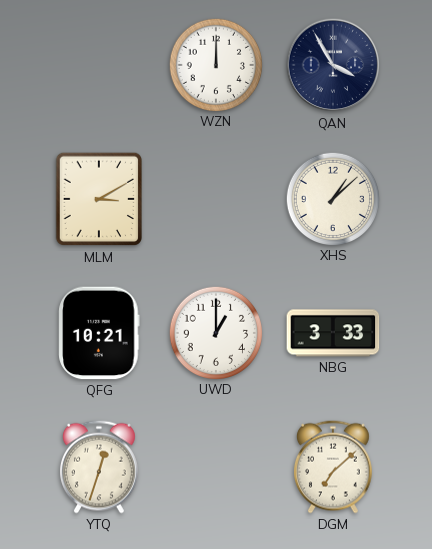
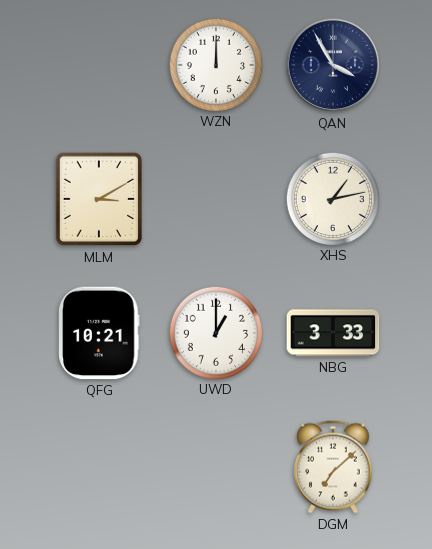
XHS: 1:08 -> 1:13
YTQ: 12:33 -> none
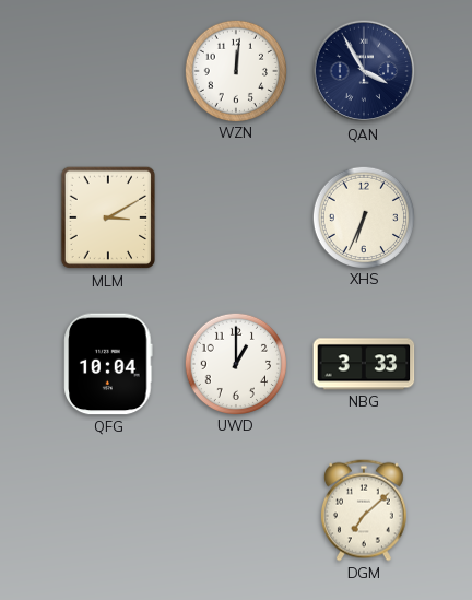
WZN: 12:00 -> 12:01
XHS: 1:13 -> 6:34
QFG: 10:21 -> 10:04
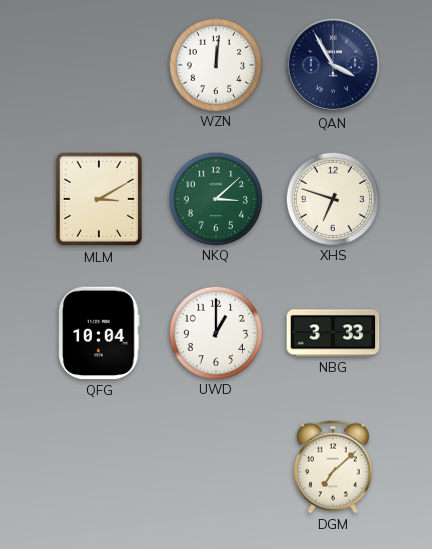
NKQ: none -> 3:08
XHS: 6:34 -> 6:48
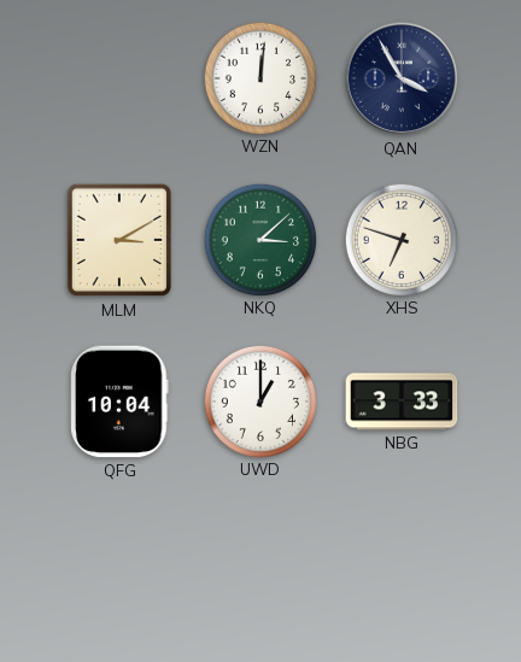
DGM: 7:08 -> none
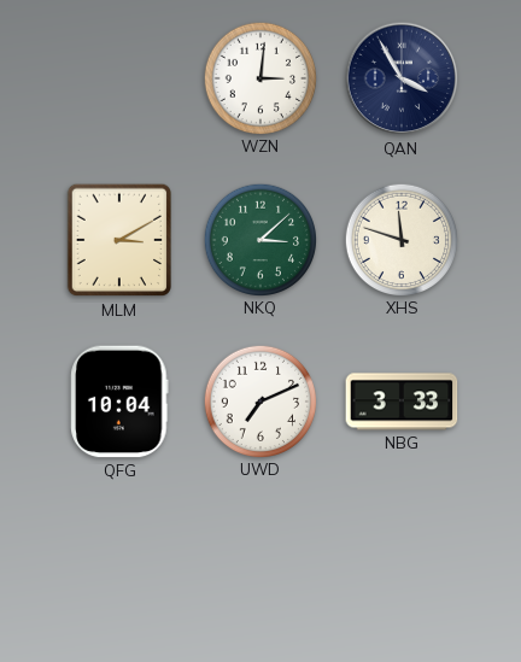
WZN: 12:01 -> 3:01
XHS: 6:48 -> 11:48
UWD: 1:00 -> 7:11
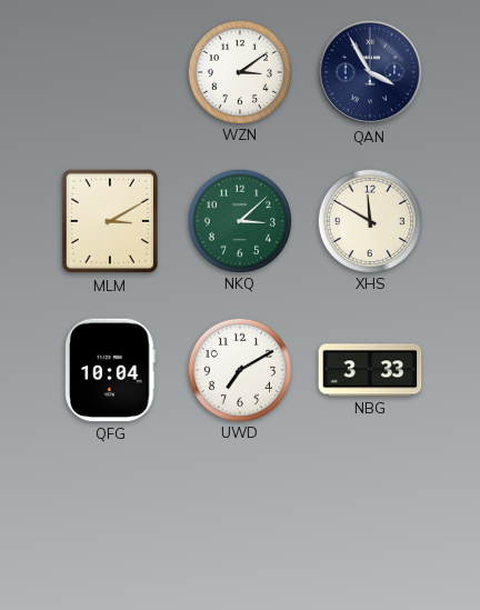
WZN: 3:01 -> 3:09
XHS: 11:48 -> 11:50
UWD: 7:11 -> 7:10
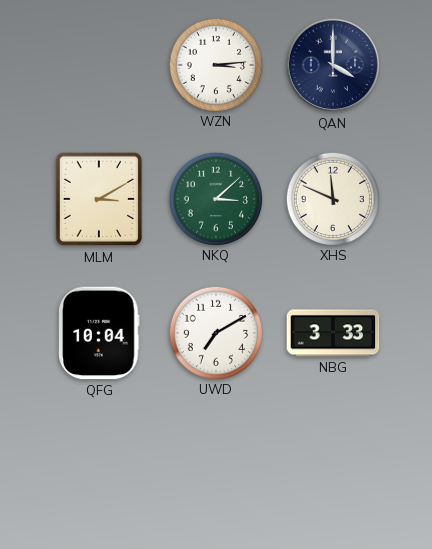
WZN: 3:09 -> 3:14
QAN: 3:55 -> 4:00
XHS: 11:50 -> 11:49
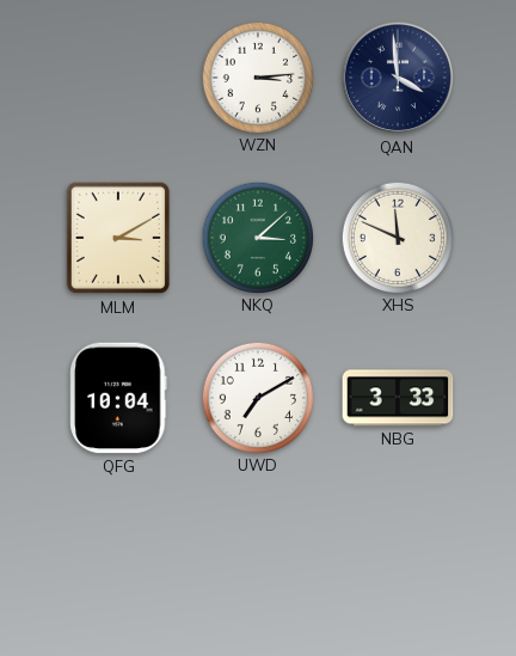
QAN: 4:00 -> 3:59
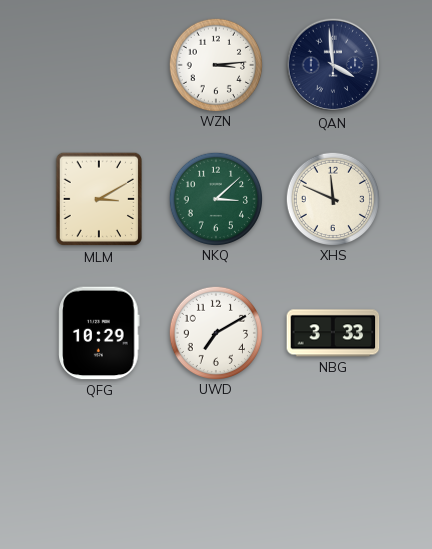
QFG: 10:04 -> 10:29
